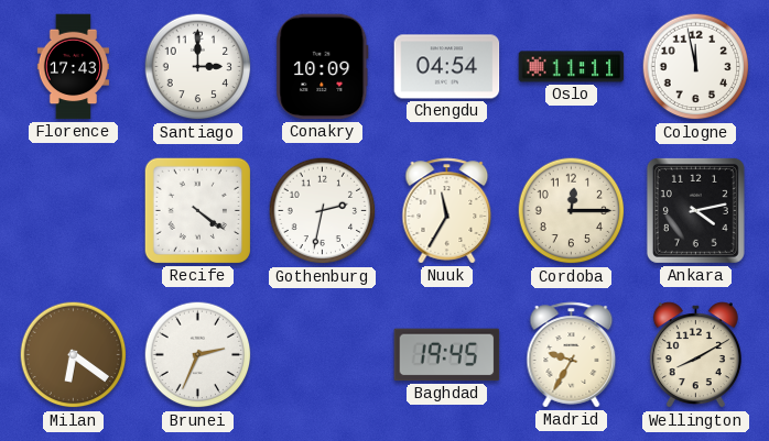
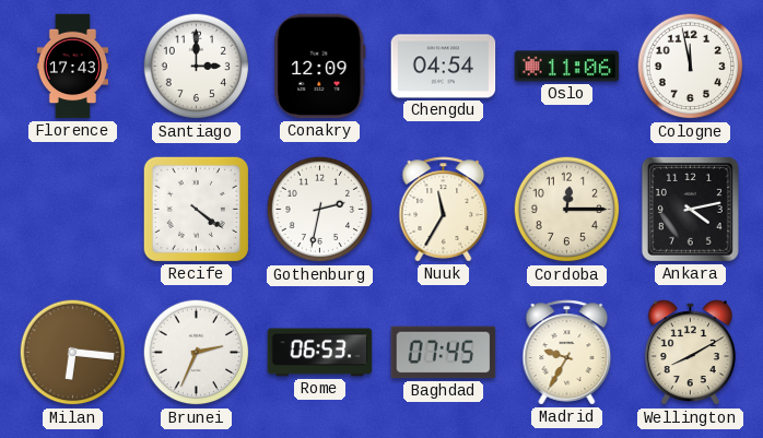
Conakry: 10:09 -> 12:09
Oslo: 11:11 -> 11:06
Milan: 6:21 -> 6:16
Rome: none -> 06:53
Baghdad: 19:45 -> 07:45
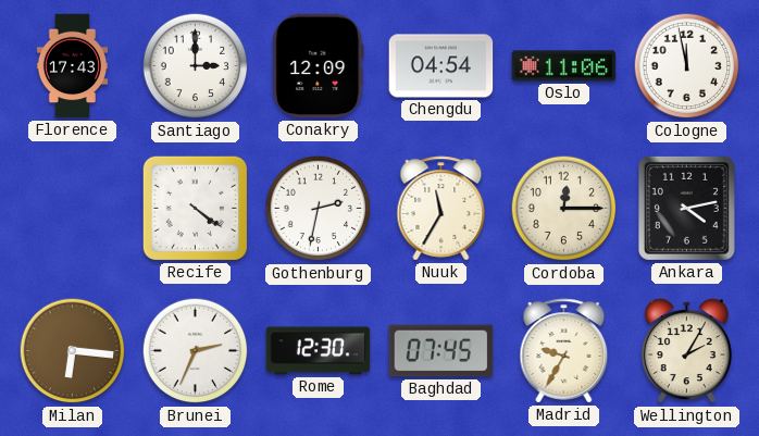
Rome: 06:53 -> 12:30
Wellington: 8:10 -> 2:05
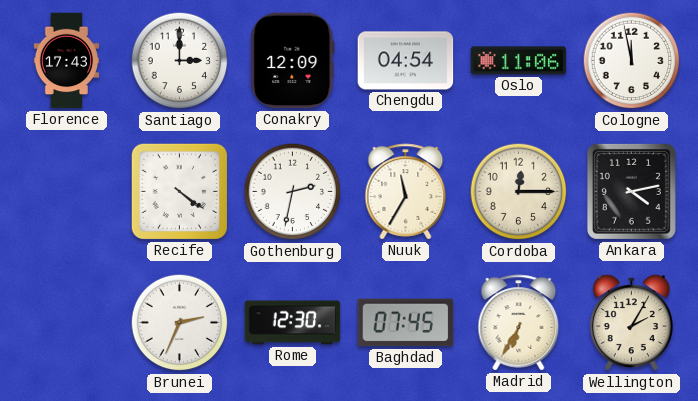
Milan: 6:16 -> none
Madrid: 9:35 -> 6:35
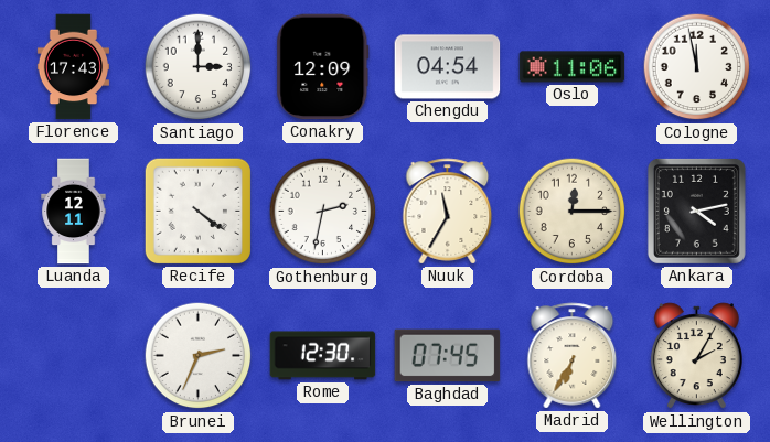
Luanda: none -> 12:11
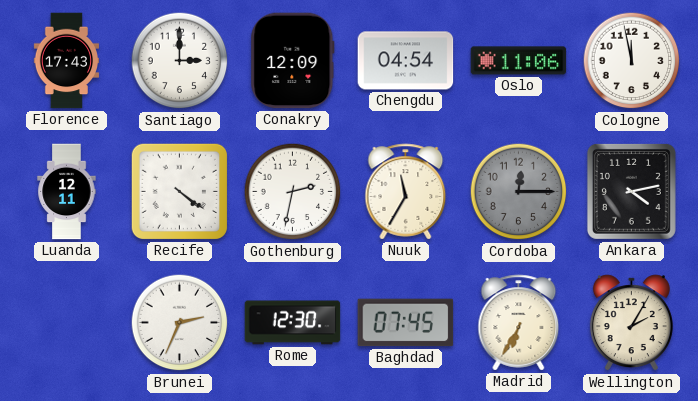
Cordoba dial: cream -> grey
